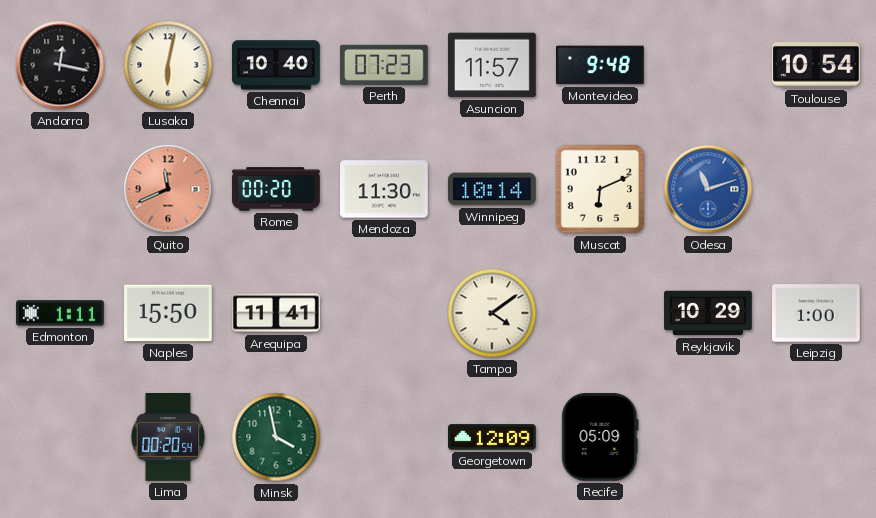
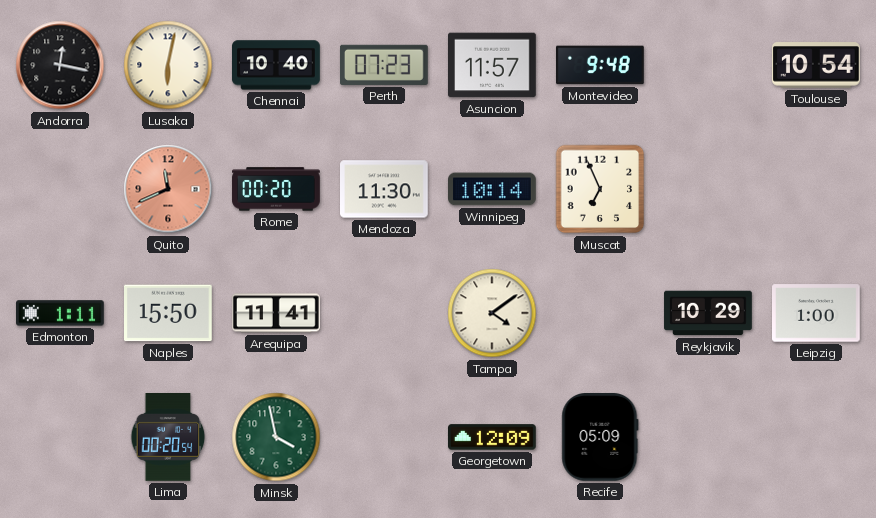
Muscat: 6:11 -> 6:56
Odesa: 11:12 -> none
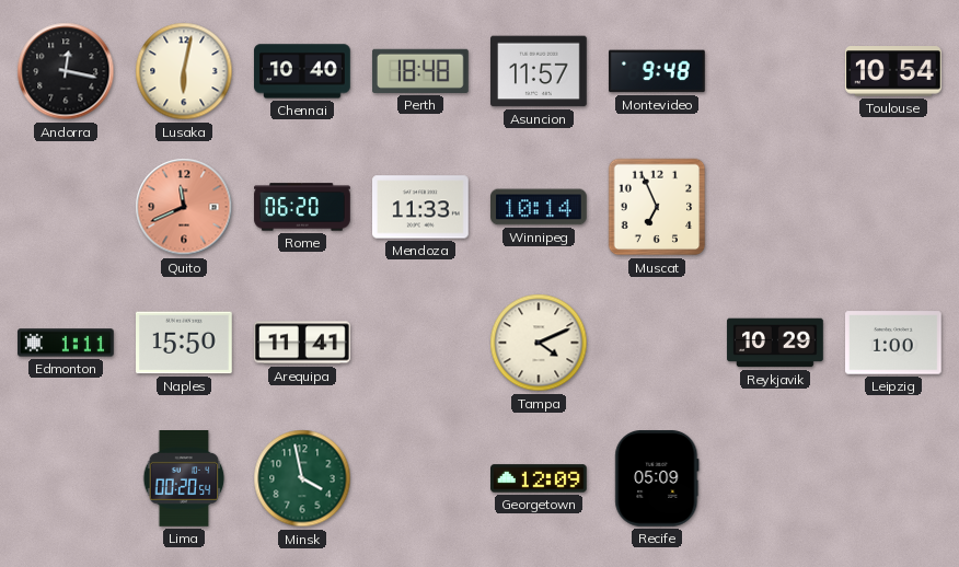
Perth: 07:23 -> 18:48
Rome: 00:20 -> 06:20
Mendoza: 11:30 -> 11:33
Tampa: 4:09 -> 4:11
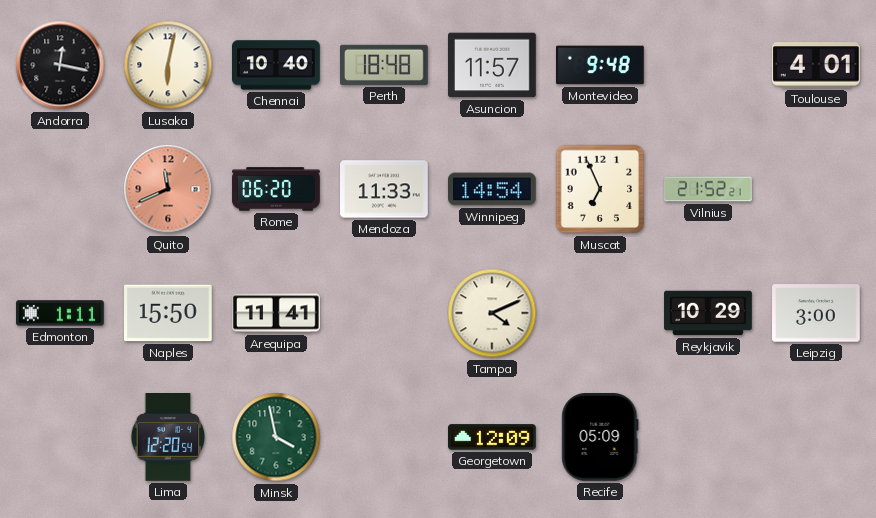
Toulouse: 10:54 -> 4:01
Winnipeg: 10:14 -> 14:54
Vilnius: none -> 21:52
Leipzig: 1:00 -> 3:00
Lima: 00:20 -> 12:20
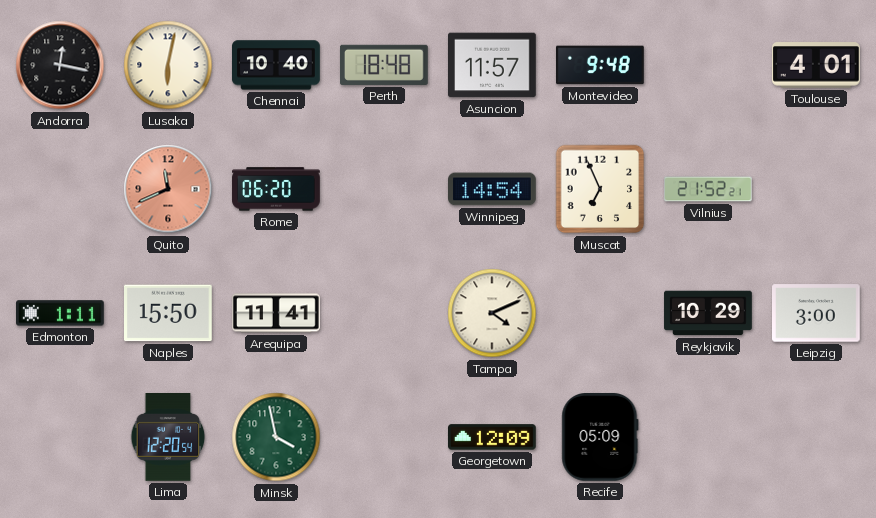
Mendoza: 11:33 -> none
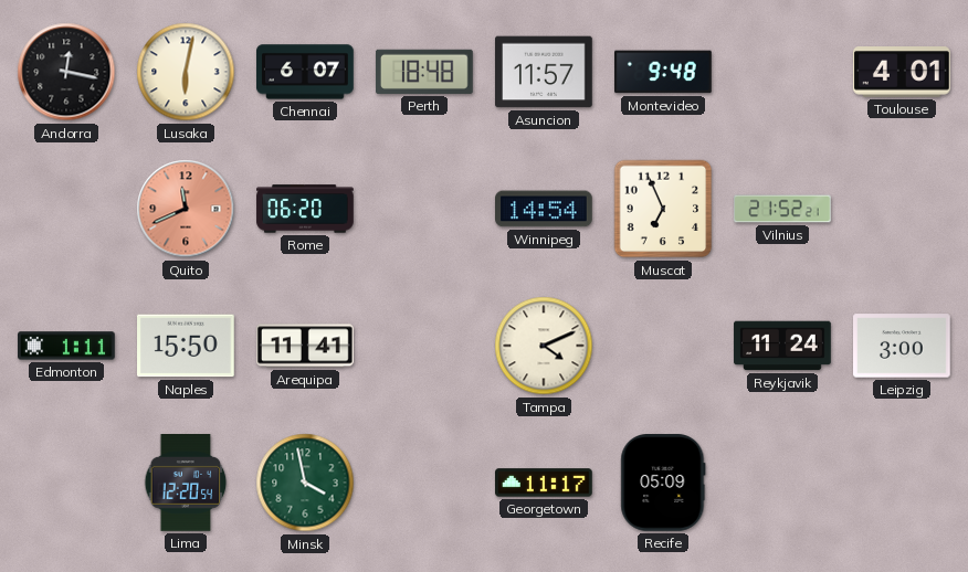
Chennai: 10:40 -> 6:07
Reykjavik: 10:29 -> 11:24
Georgetown: 12:09 -> 11:17
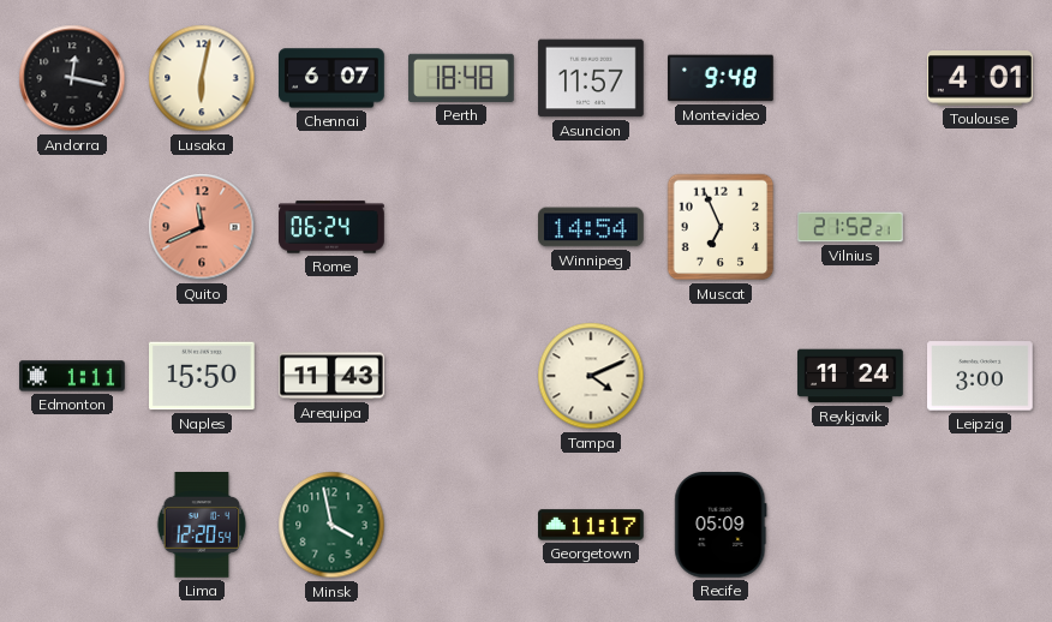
Rome: 06:20 -> 06:24
Arequipa: 11:41 -> 11:43
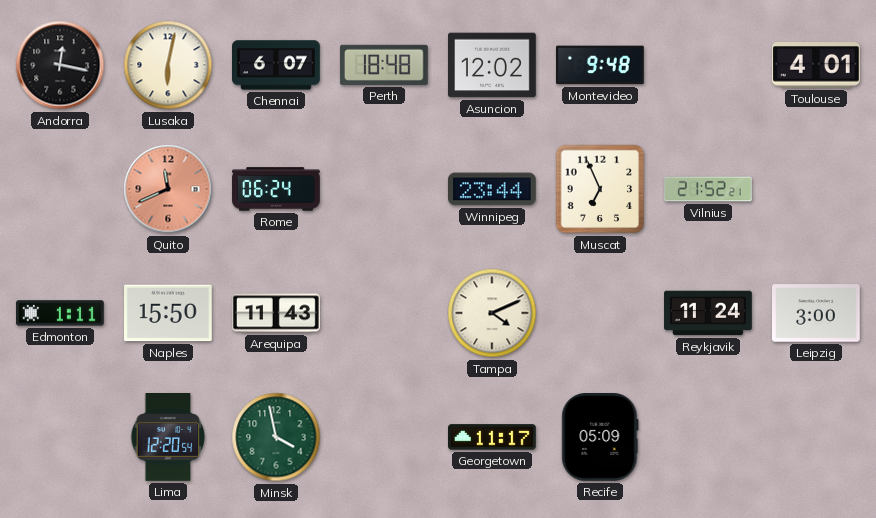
Asuncion: 11:57 -> 12:02
Winnipeg: 14:54 -> 23:44
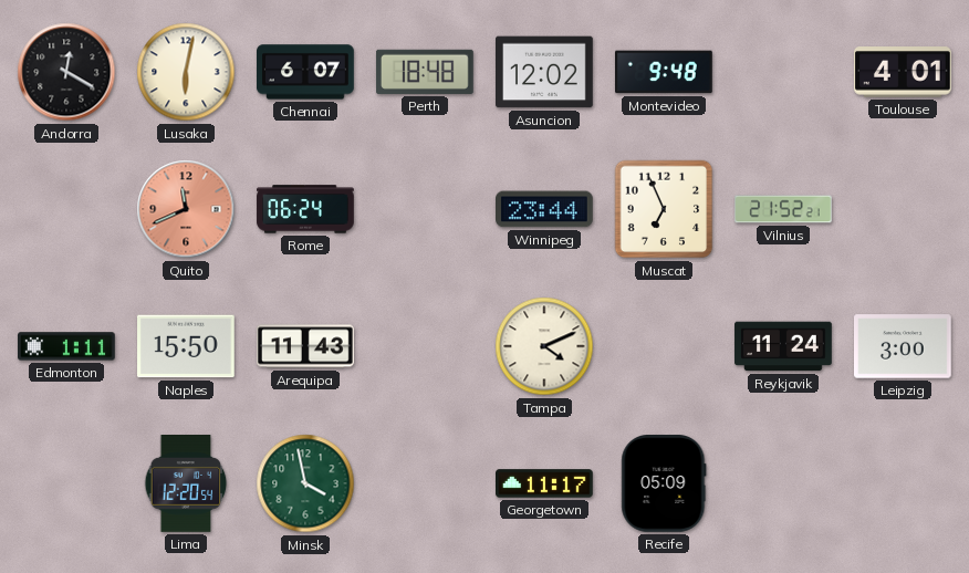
Andorra: 12:17 -> 12:20
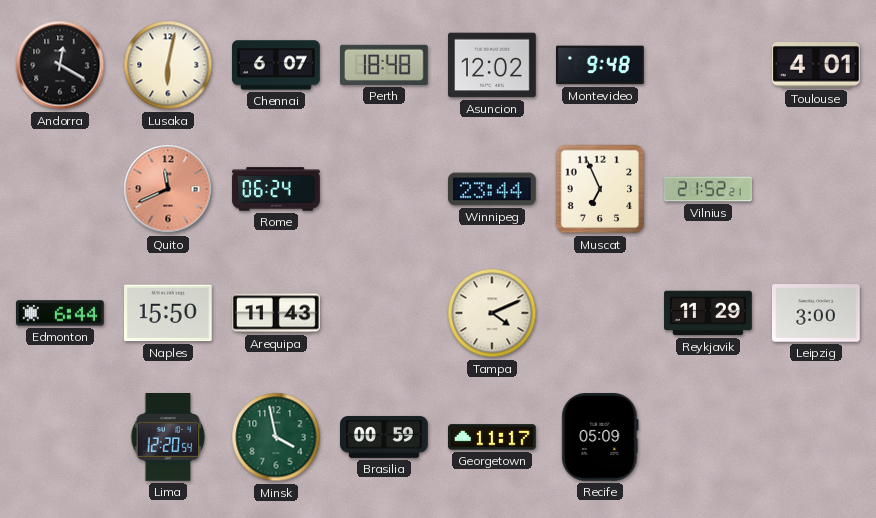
Edmonton: 1:11 -> 6:44
Reykjavik: 11:24 -> 11:29
Brasilia: none -> 00:59
